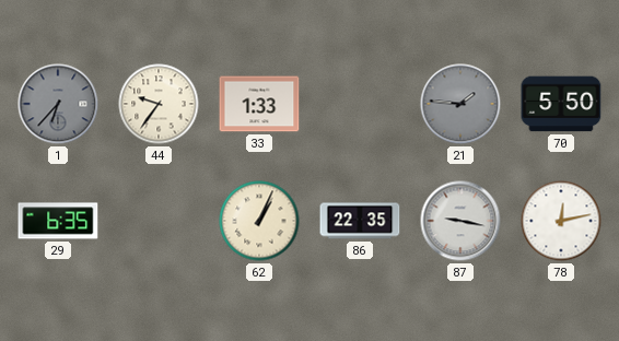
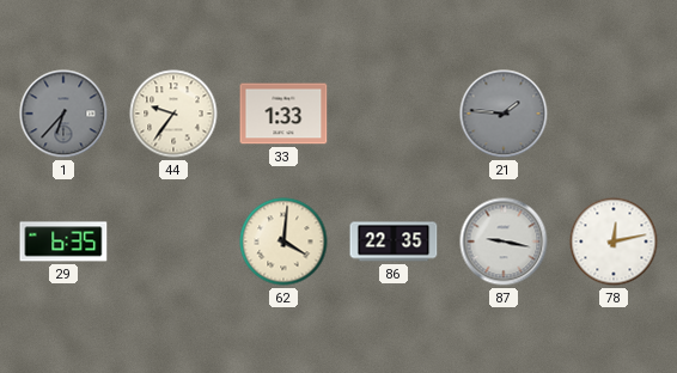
70: 5:50 -> none
62: 1:04 -> 4:01
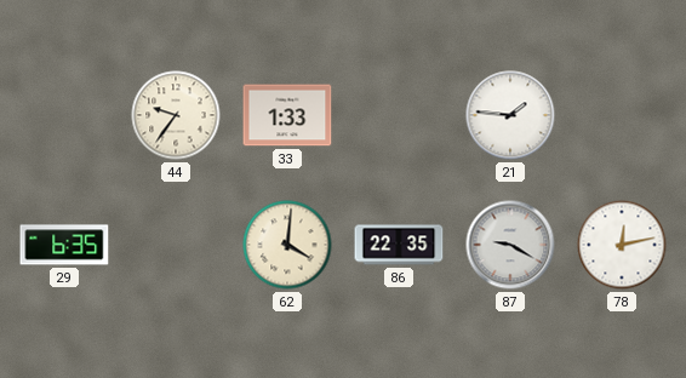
1: 6:37 -> none
21 dial: grey -> white
87: 9:17 -> 9:20
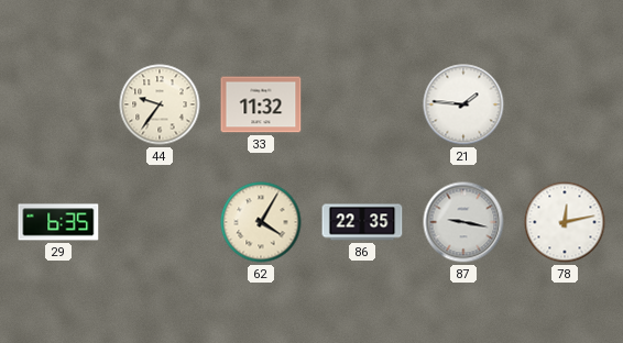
33: 1:33 -> 11:32
62: 4:01 -> 4:05
87: 9:20 -> 9:17
